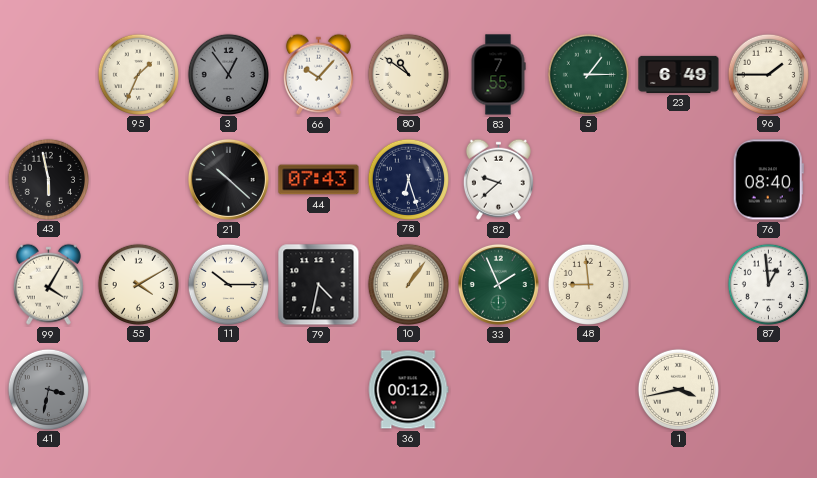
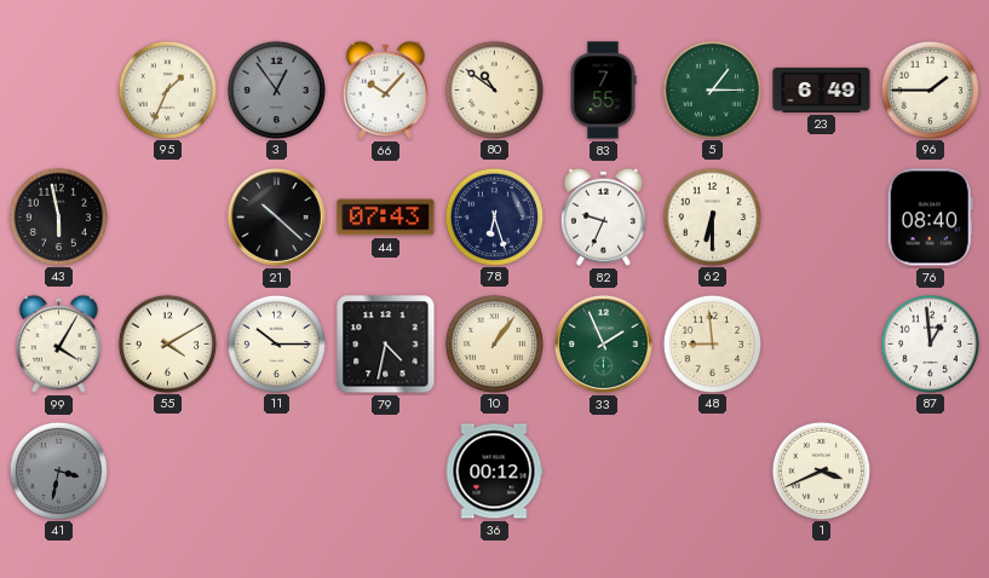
82: 9:38 -> 9:34
62: none -> 6:30
1: 3:43 -> 3:41
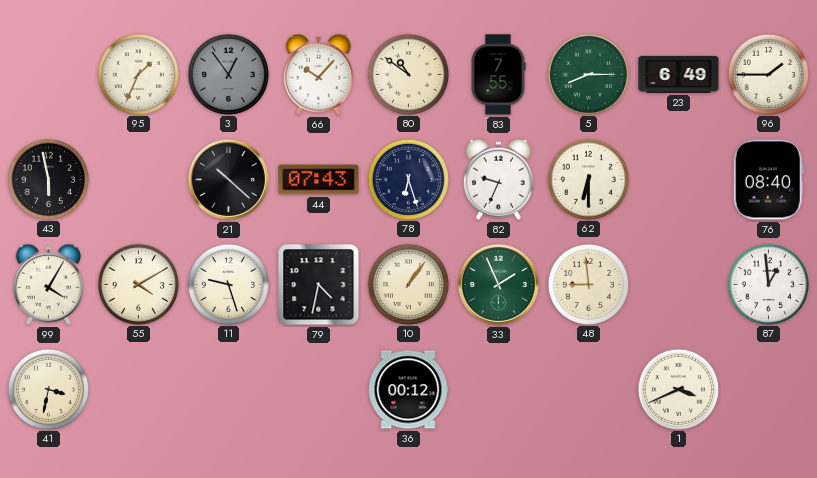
5: 1:15 -> 8:15
11: 10:15 -> 9:27
41 dial: grey -> cream
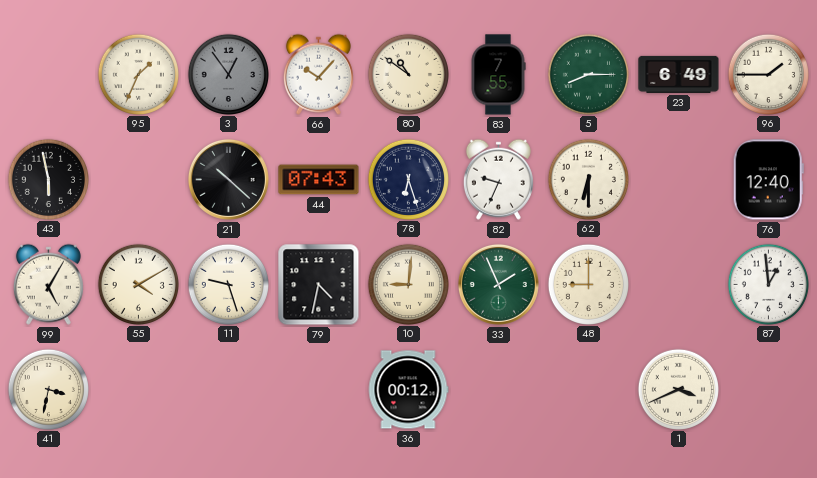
76: 08:40 -> 12:40
99: 4:05 -> 5:05
10: 1:06 -> 9:01
48: 8:59 -> 9:00
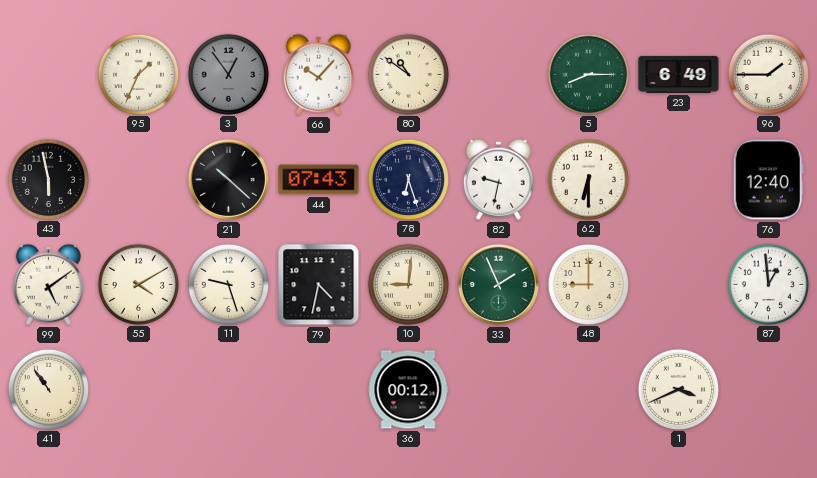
83: 7:55 -> none
82: 9:34 -> 9:32
99: 5:05 -> 5:09
41: 3:32 -> 10:54
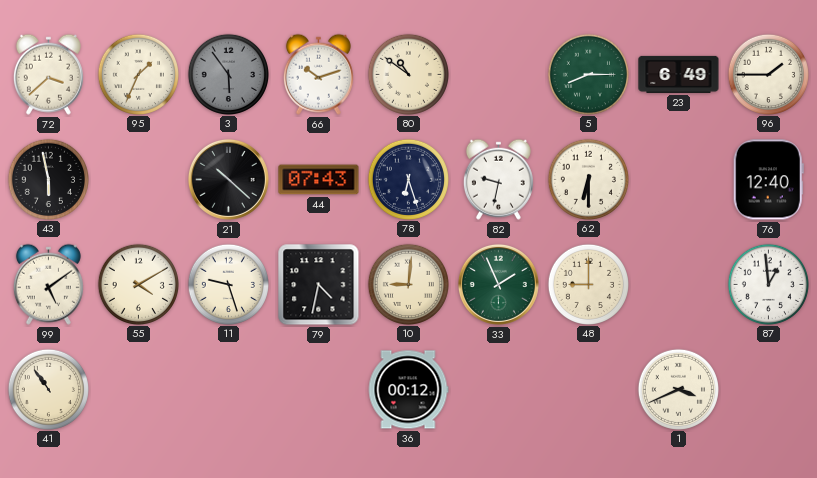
72: none -> 3:38
3: 12:54 -> 5:54
66: 10:07 -> 10:12
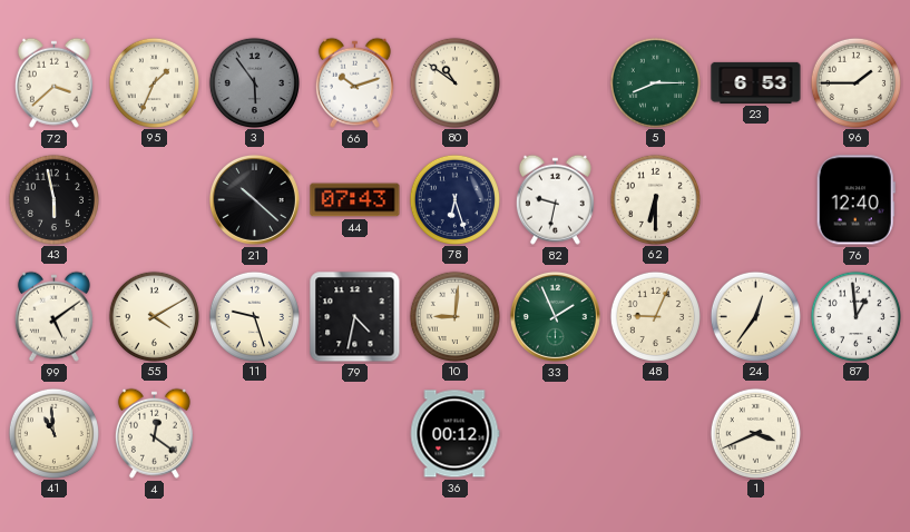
23: 6:49 -> 6:53
48: 9:00 -> 9:04
24: none -> 12:36
41: 10:54 -> 10:59
4: none -> 12:21
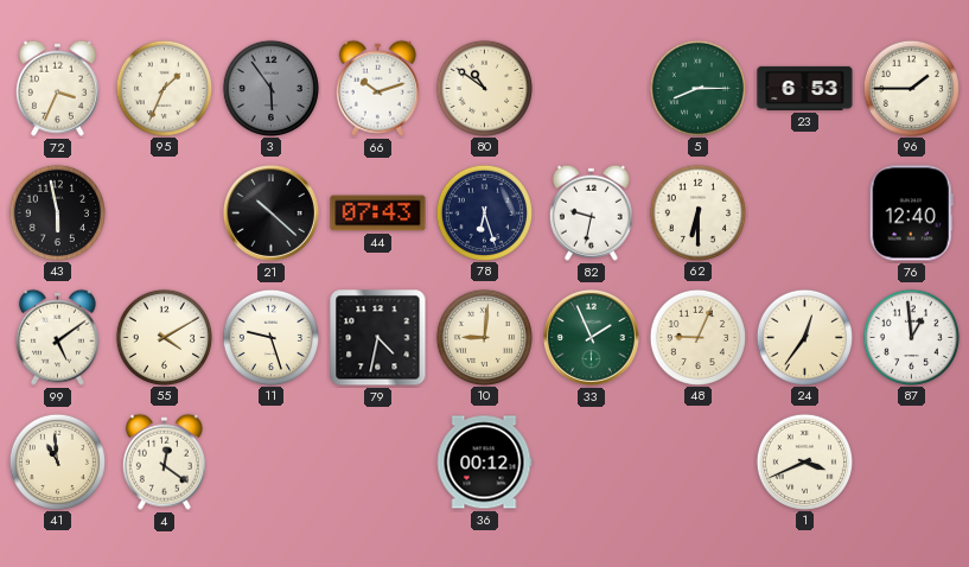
72: 3:38 -> 3:34
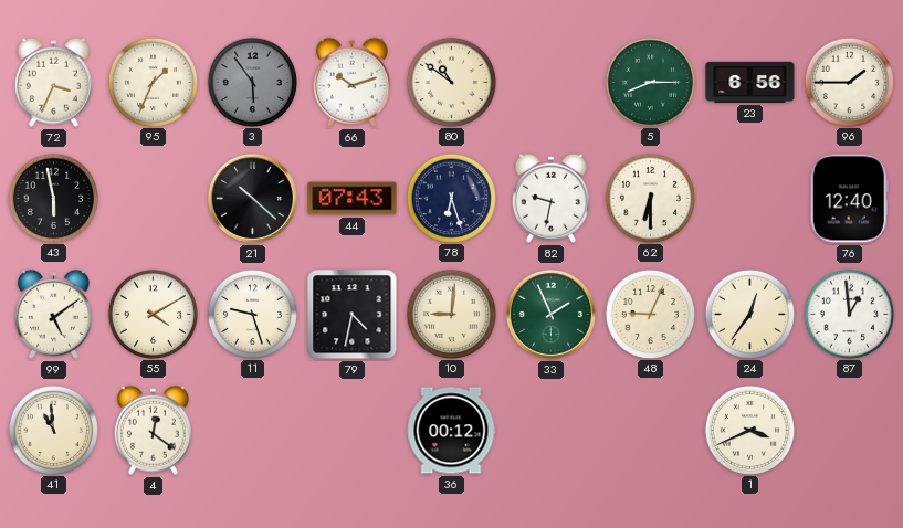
23: 6:53 -> 6:56
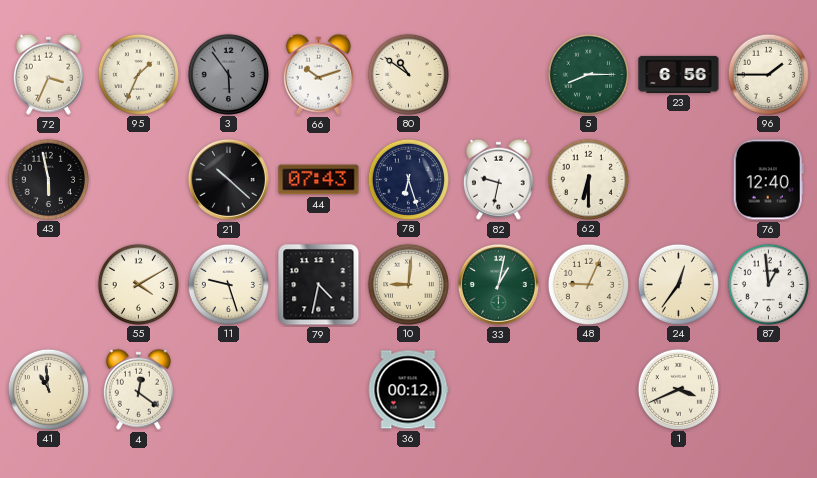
99: 5:09 -> none
33: 1:56 -> 1:02
